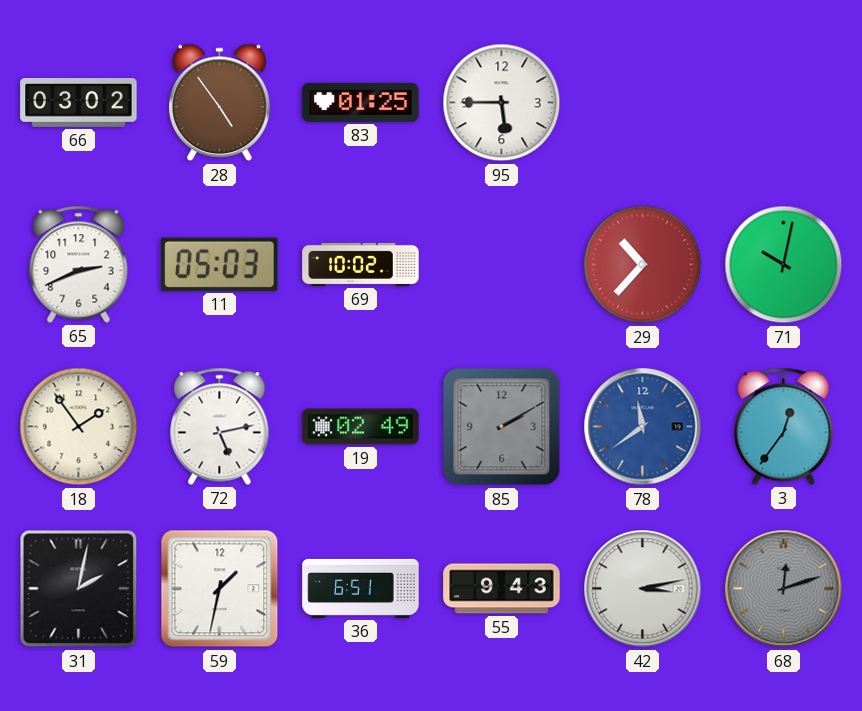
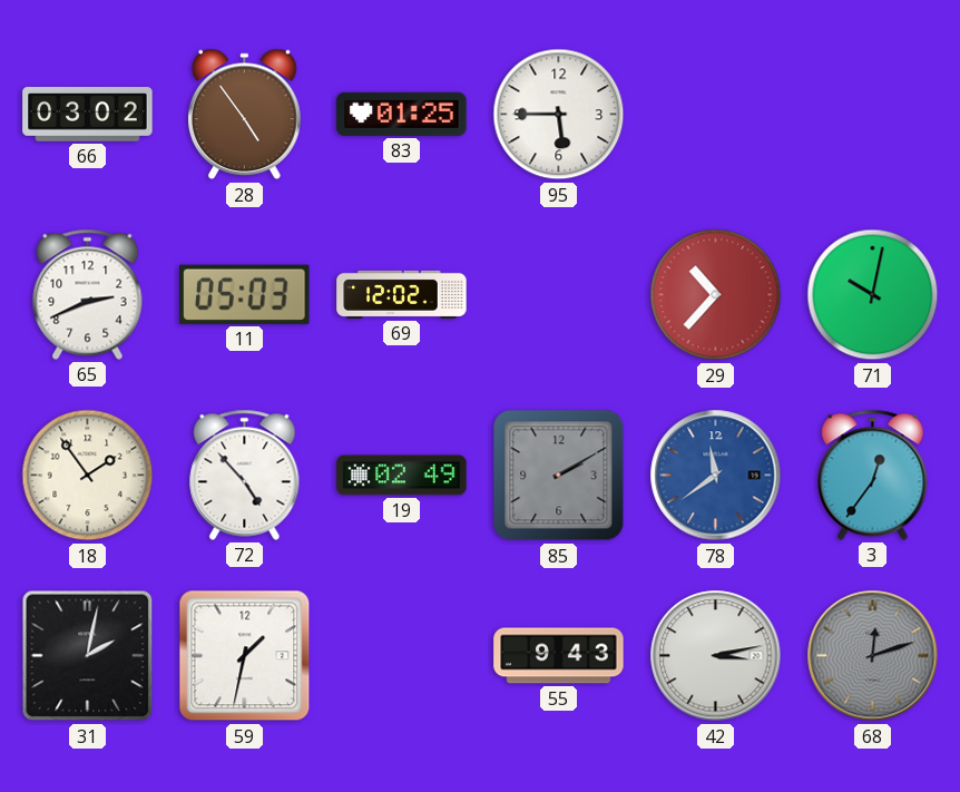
69: 10:02 -> 12:02
72: 5:13 -> 4:53
36: 6:51 -> none
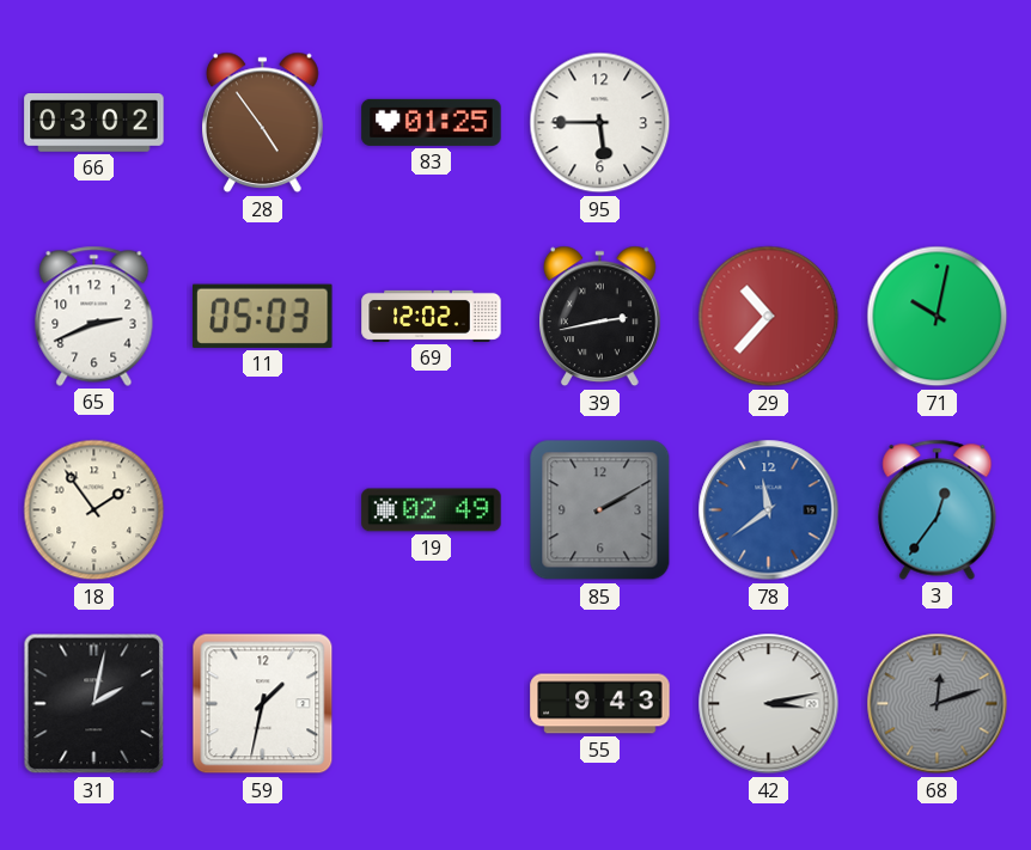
39: none -> 2:43
72: 4:53 -> none
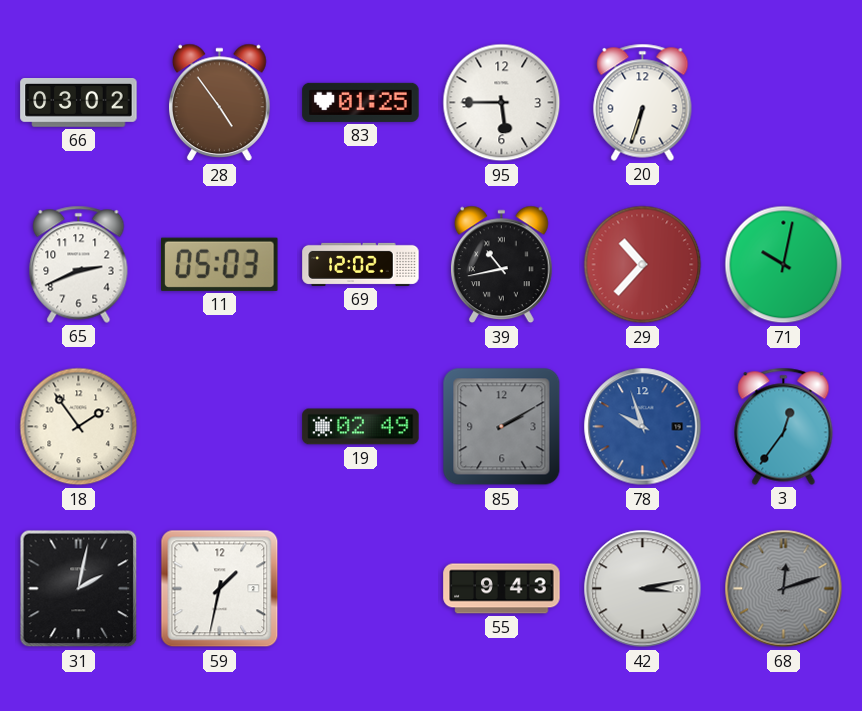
20: none -> 6:33
39: 2:43 -> 10:43
78: 11:39 -> 9:57
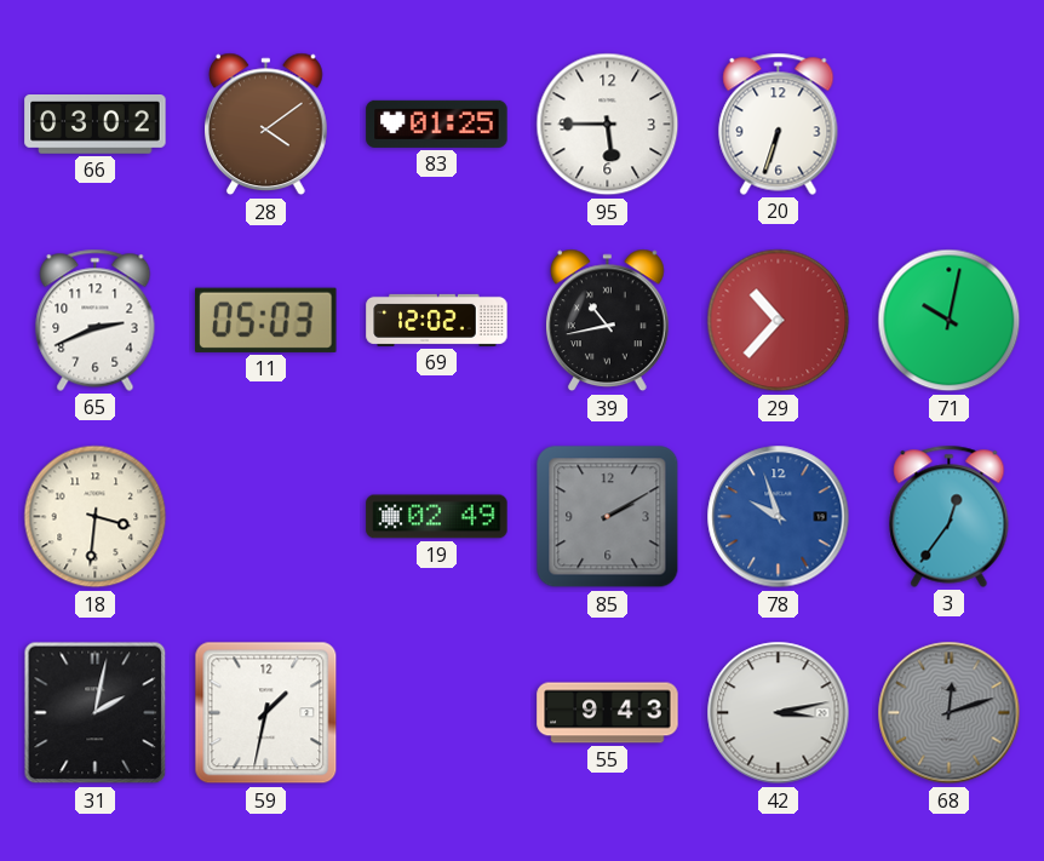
28: 4:54 -> 4:09
18: 1:54 -> 3:31
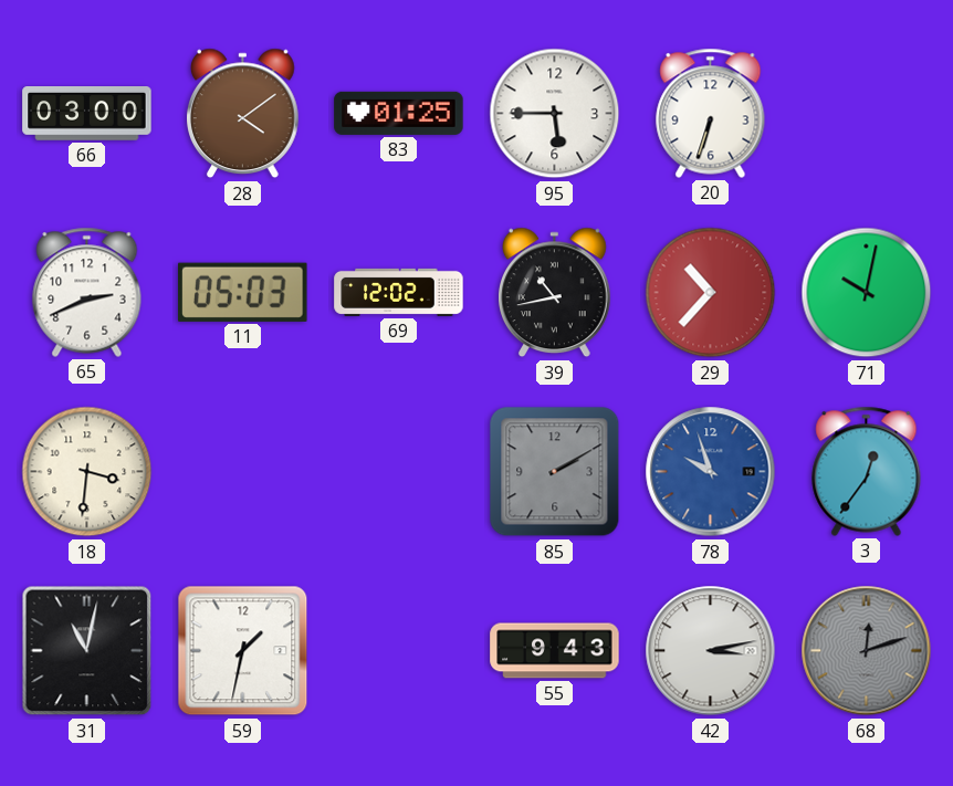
66: 03:02 -> 03:00
19: 02:49 -> none
31: 2:02 -> 11:02
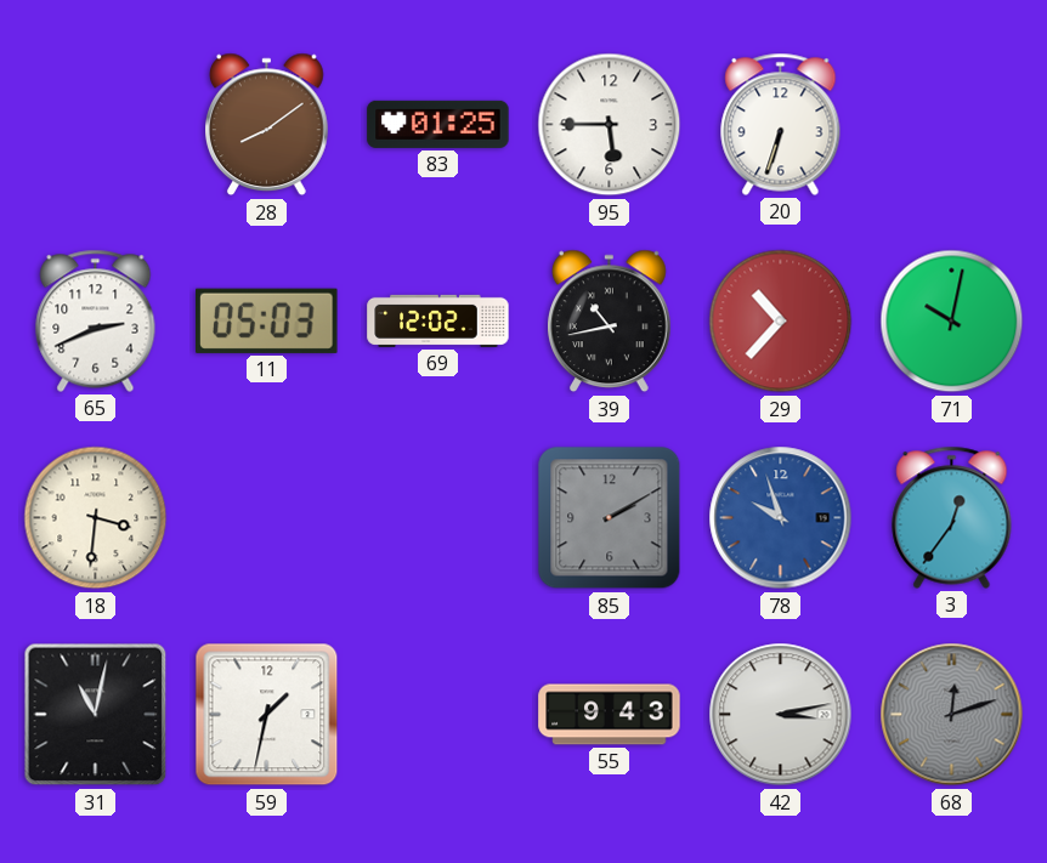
66: 03:00 -> none
28: 4:09 -> 8:09
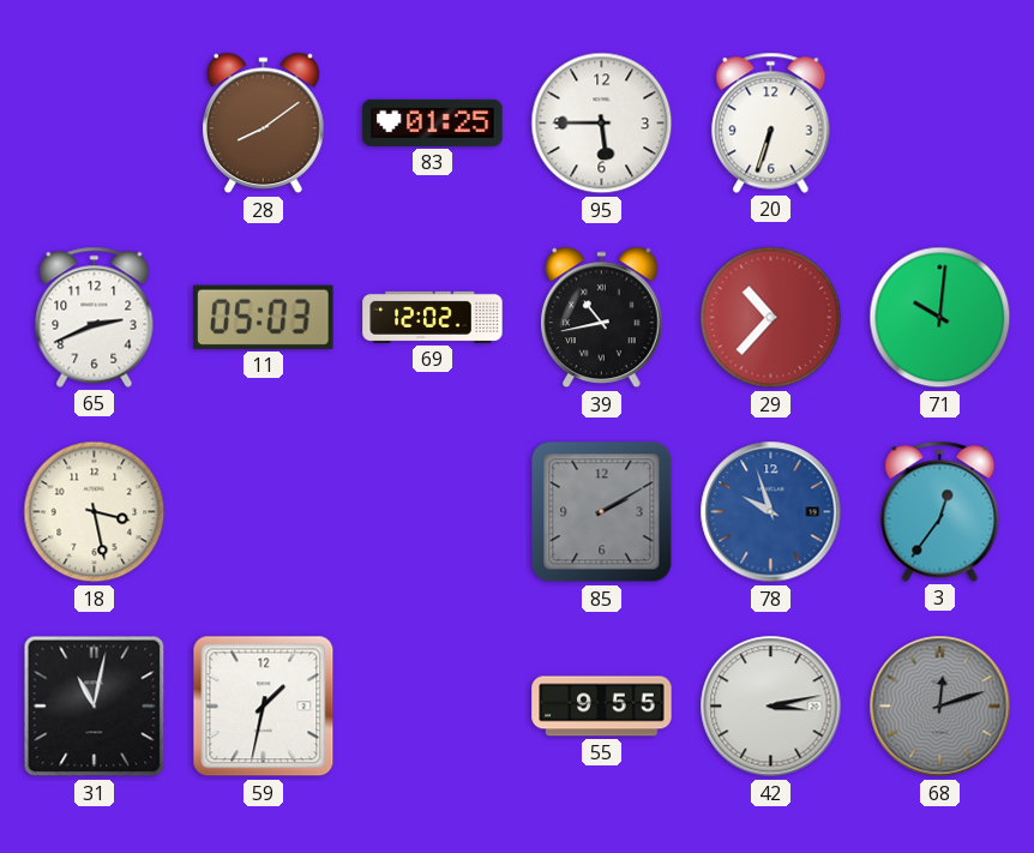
71: 10:02 -> 10:01
18: 3:31 -> 3:28
55: 9:43 -> 9:55
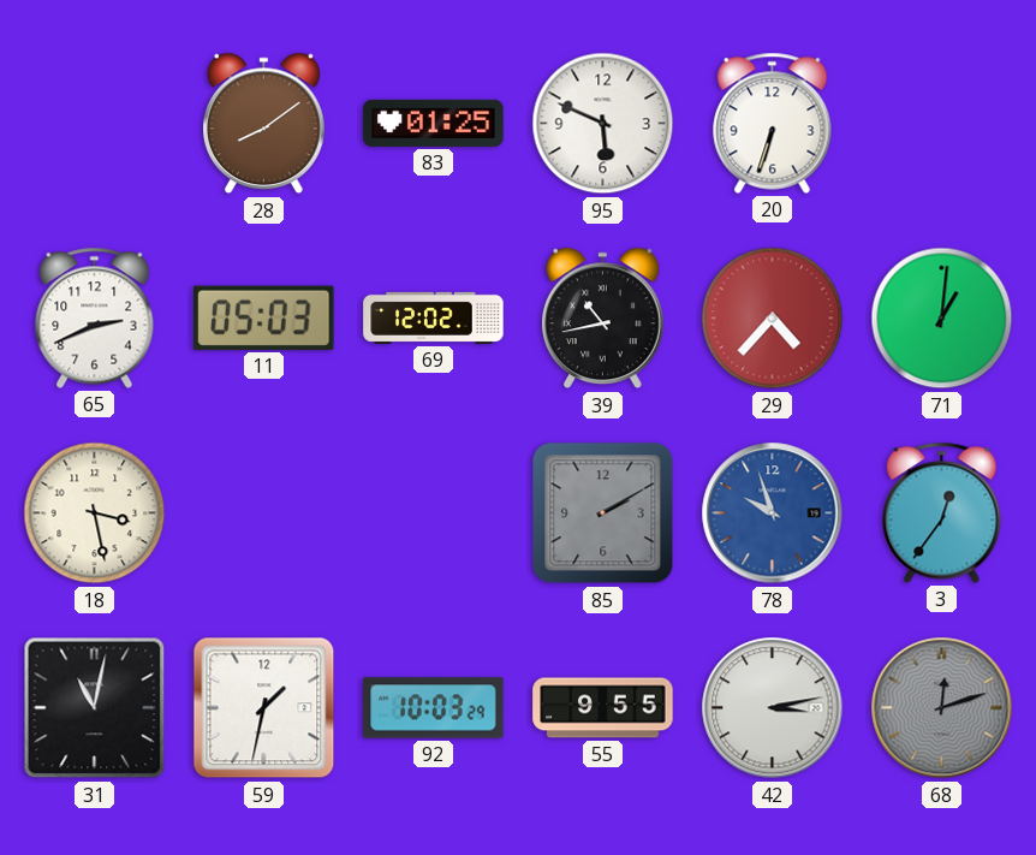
95: 5:45 -> 5:49
29: 10:37 -> 4:37
71: 10:01 -> 1:01
92: none -> 10:03
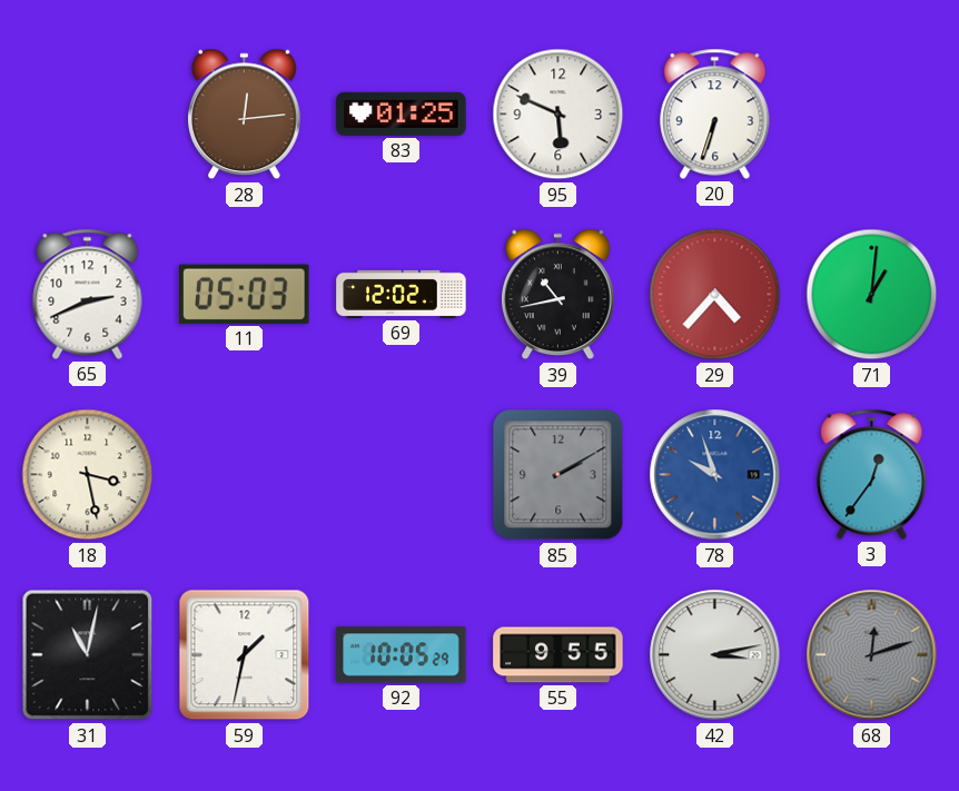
28: 8:09 -> 12:14
92: 10:03 -> 10:05
